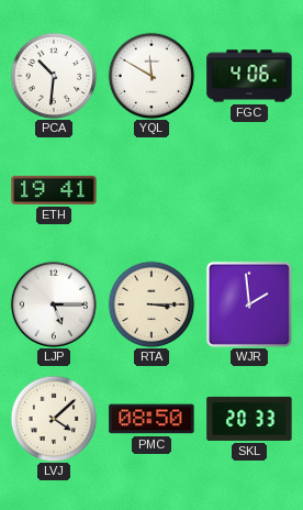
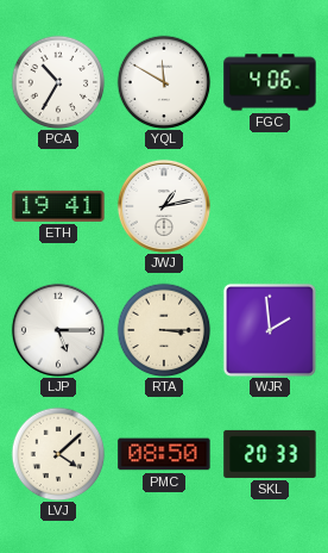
PCA: 10:31 -> 10:35
JWJ: none -> 1:13
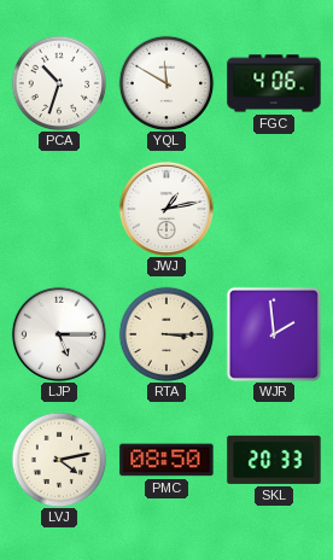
PCA: 10:35 -> 10:33
ETH: 19:41 -> none
LVJ: 4:08 -> 4:13
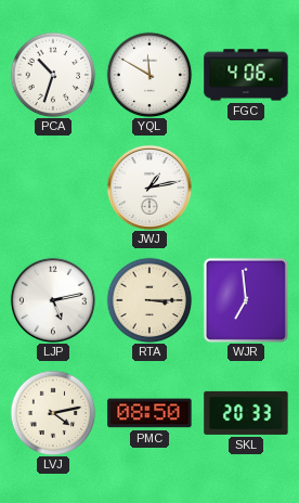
LJP: 5:15 -> 5:13
WJR: 1:59 -> 6:59
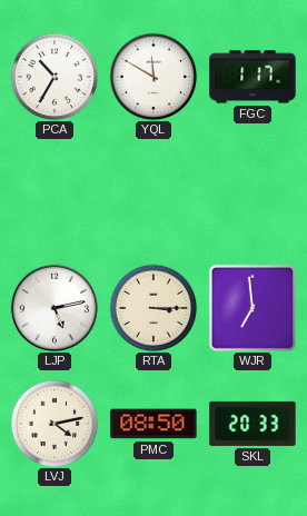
PCA: 10:33 -> 10:35
FGC: 4:06 -> 1:17
JWJ: 1:13 -> none
